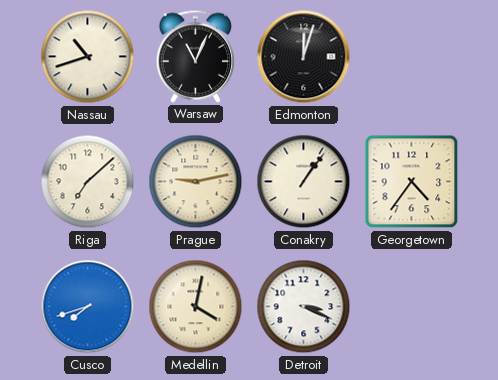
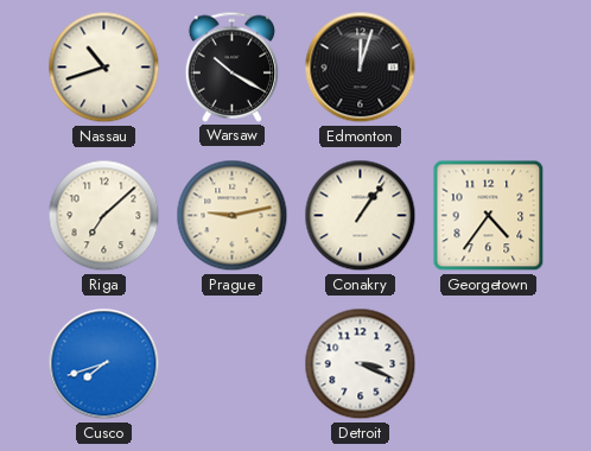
Warsaw: 11:04 -> 10:20
Medellin: 4:02 -> none
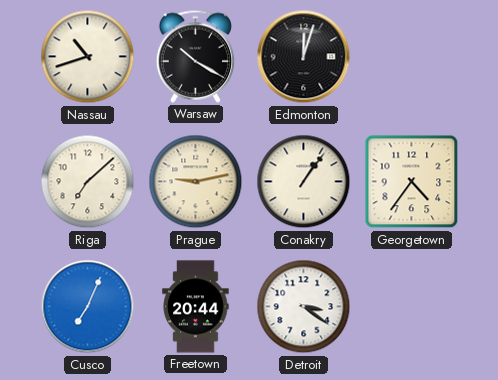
Cusco: 7:42 -> 7:04
Freetown: none -> 20:44
Detroit: 3:19 -> 3:21
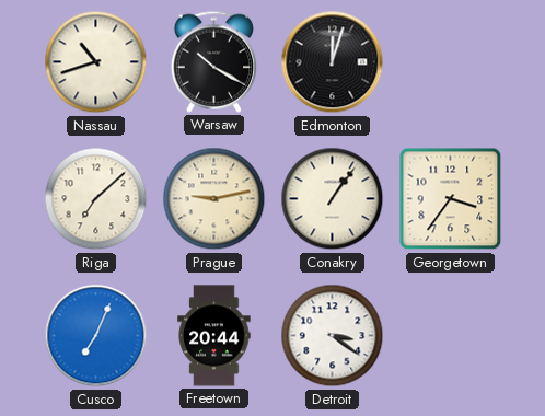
Georgetown: 4:36 -> 3:36
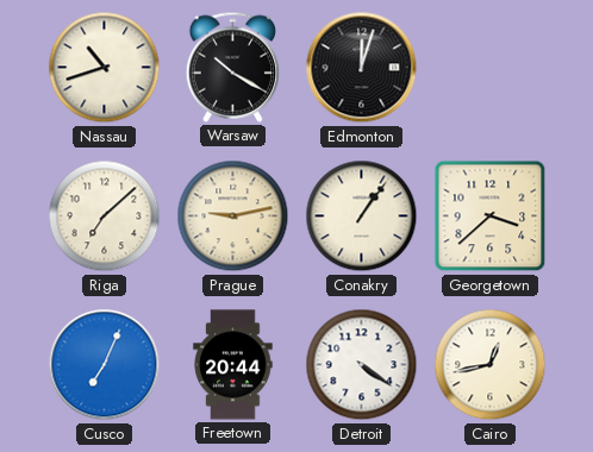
Georgetown: 3:36 -> 3:38
Detroit: 3:21 -> 4:21
Cairo: none -> 12:43
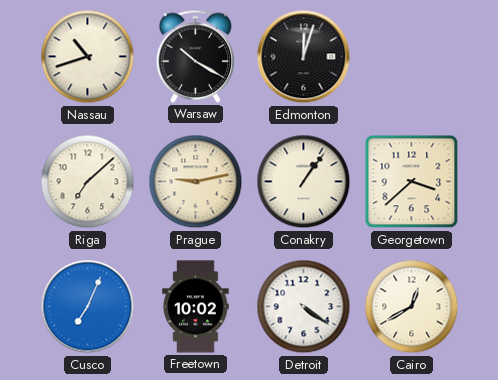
Freetown: 20:44 -> 10:02
Cairo: 12:43 -> 12:40
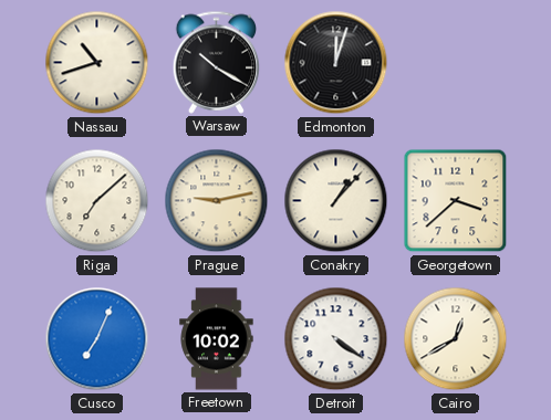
Conakry: 1:06 -> 1:07
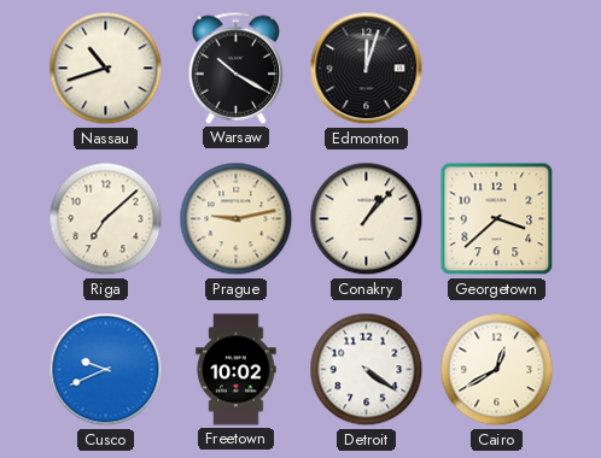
Cusco: 7:04 -> 9:41
